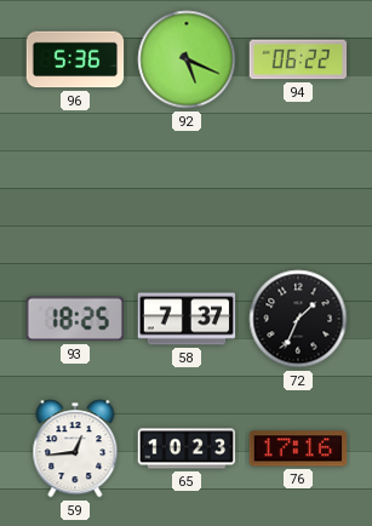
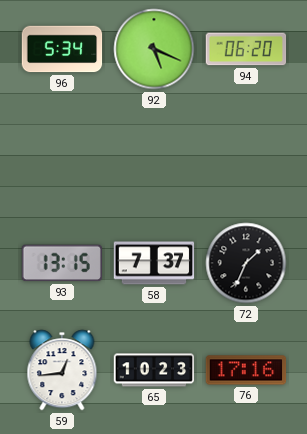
96: 5:36 -> 5:34
94: 06:22 -> 06:20
93: 18:25 -> 13:15
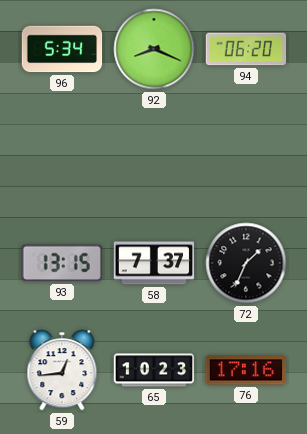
92: 5:19 -> 8:19
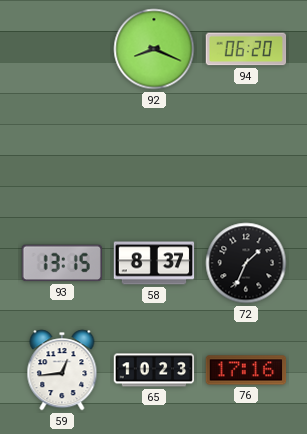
96: 5:34 -> none
58: 7:37 -> 8:37
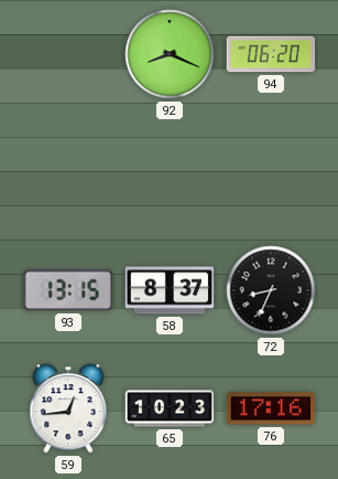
72: 1:34 -> 8:34
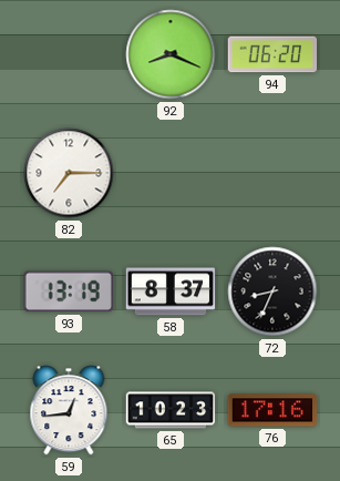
82: none -> 7:15
93: 13:15 -> 13:19
